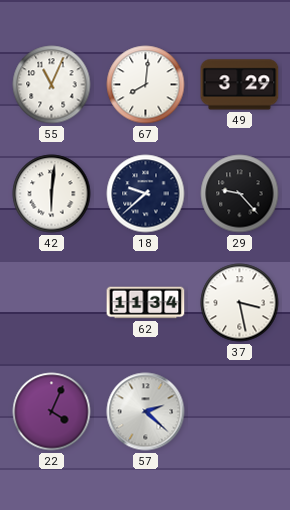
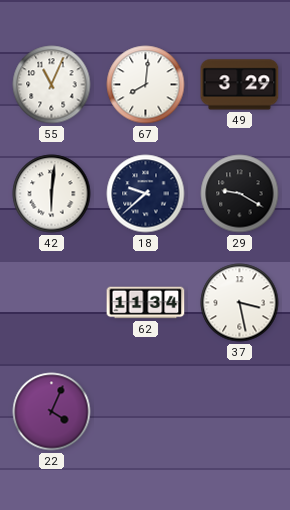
29: 9:23 -> 9:20
57: 2:22 -> none
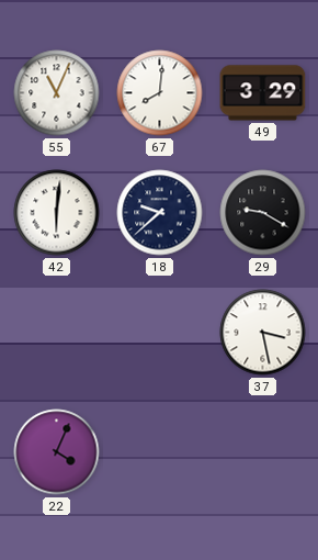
62: 11:34 -> none
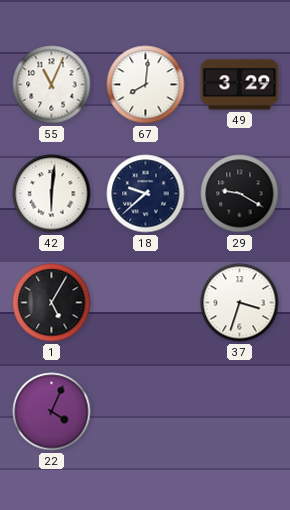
1: none -> 5:05
37: 3:28 -> 3:33
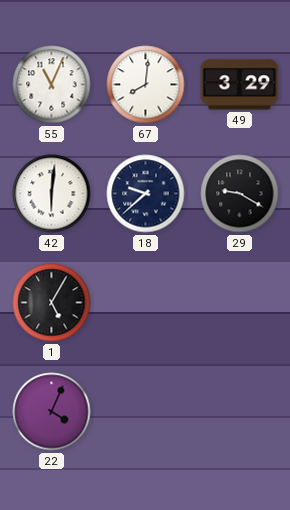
37: 3:33 -> none
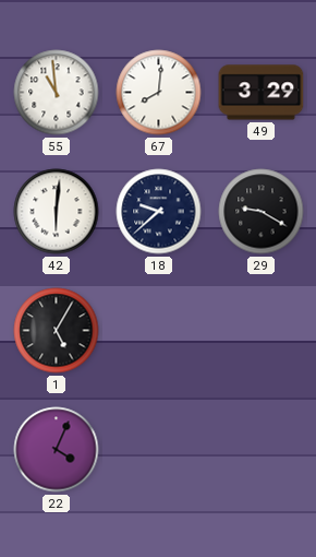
55: 11:04 -> 10:59
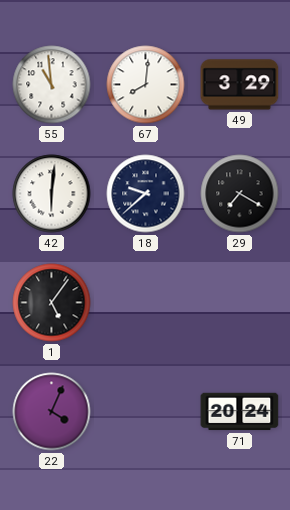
29: 9:20 -> 7:20
1: 5:05 -> 5:06
71: none -> 20:24
